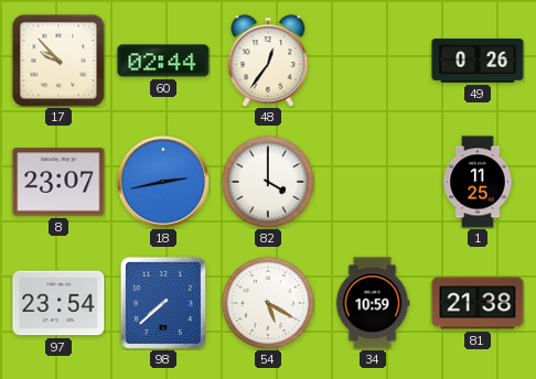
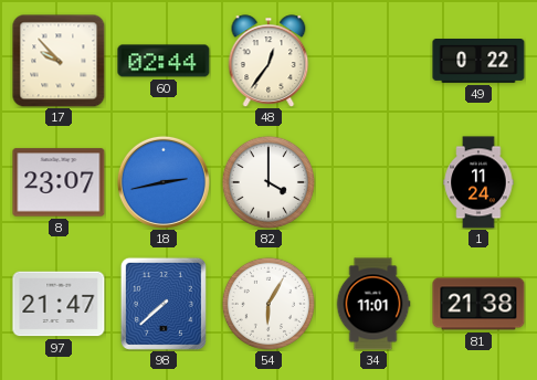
49: 0:26 -> 0:22
1: 11:25 -> 11:24
97: 23:54 -> 21:47
54: 5:20 -> 6:05
34: 10:59 -> 11:01
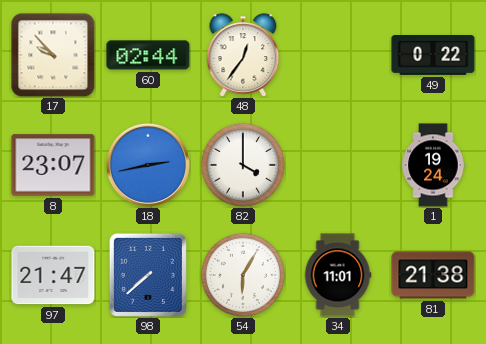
1: 11:24 -> 19:24
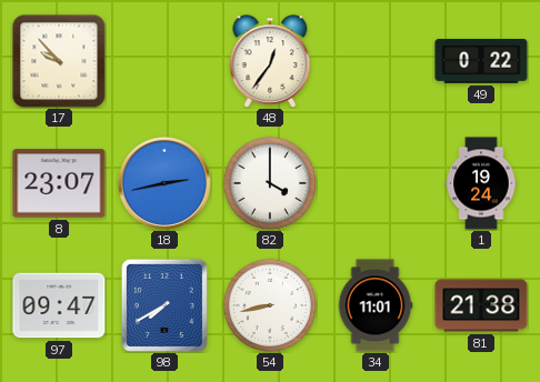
60: 02:44 -> none
97: 21:47 -> 09:47
98: 7:38 -> 7:40
54: 6:05 -> 8:43
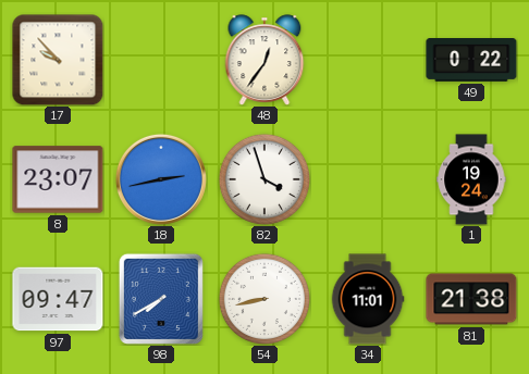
82: 4:00 -> 3:57
